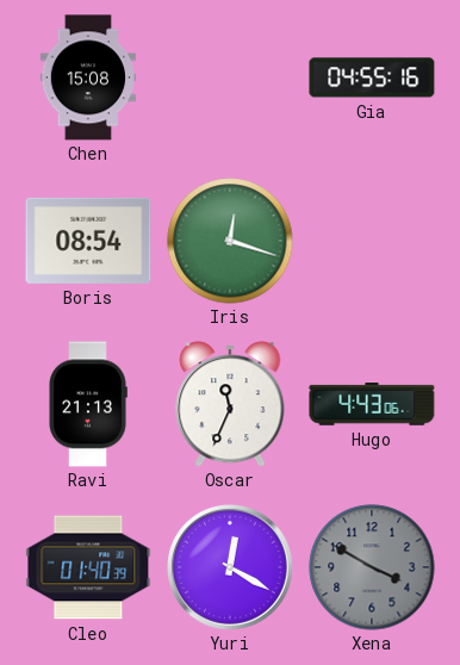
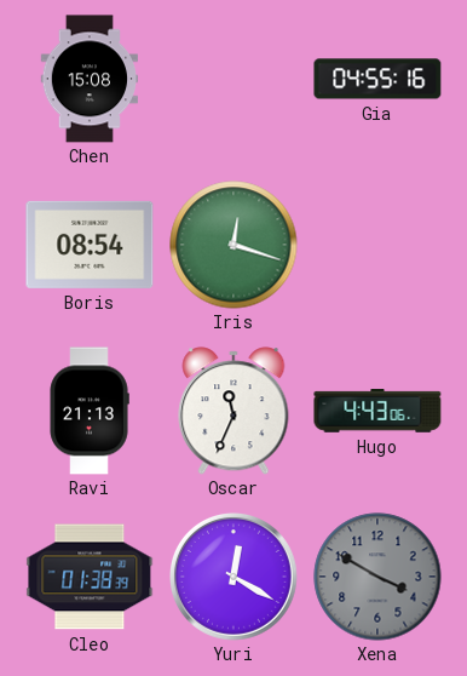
Cleo: 01:40 -> 01:38
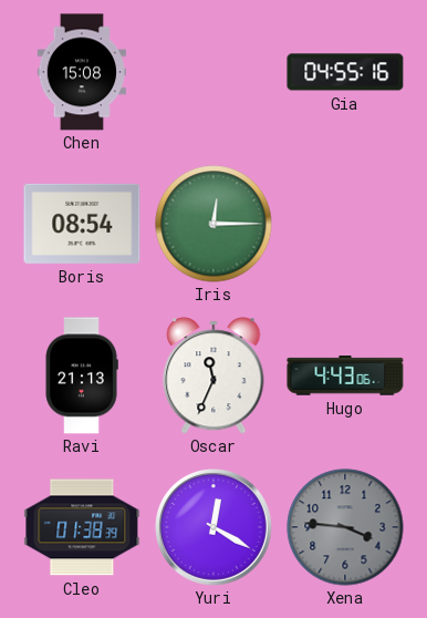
Iris: 12:18 -> 12:15
Xena: 3:50 -> 3:46
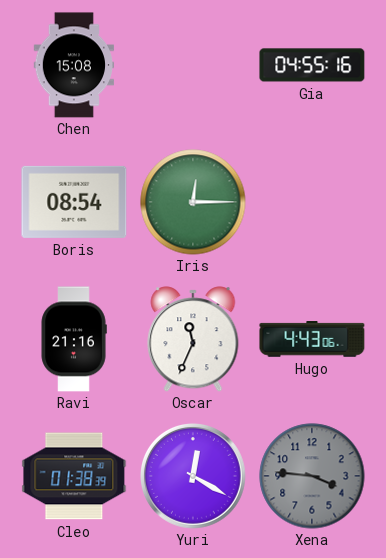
Ravi: 21:13 -> 21:16
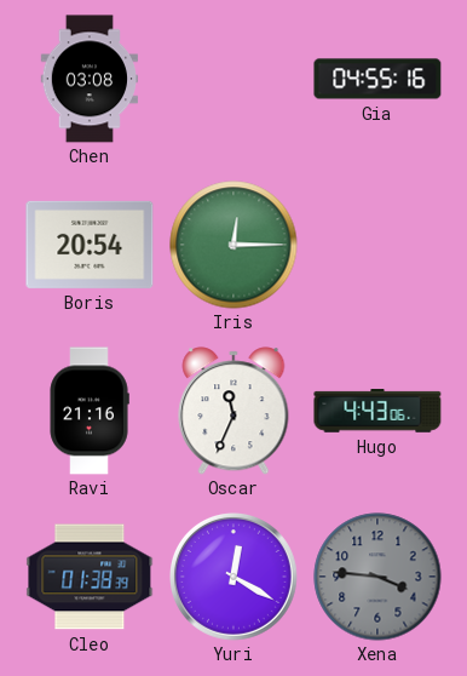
Chen: 15:08 -> 03:08
Boris: 08:54 -> 20:54
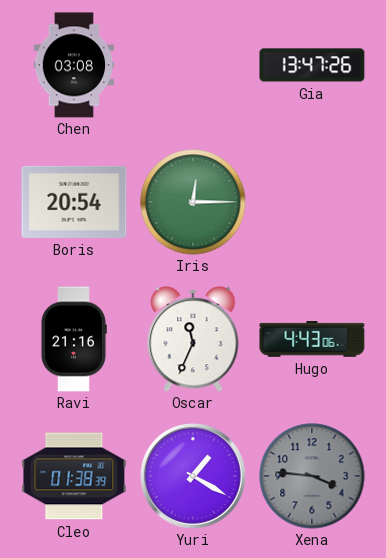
Gia: 04:55 -> 13:47
Yuri: 12:20 -> 1:20
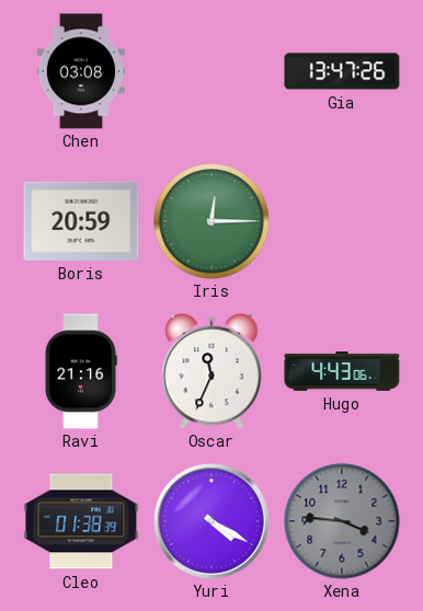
Boris: 20:54 -> 20:59
Yuri: 1:20 -> 4:20
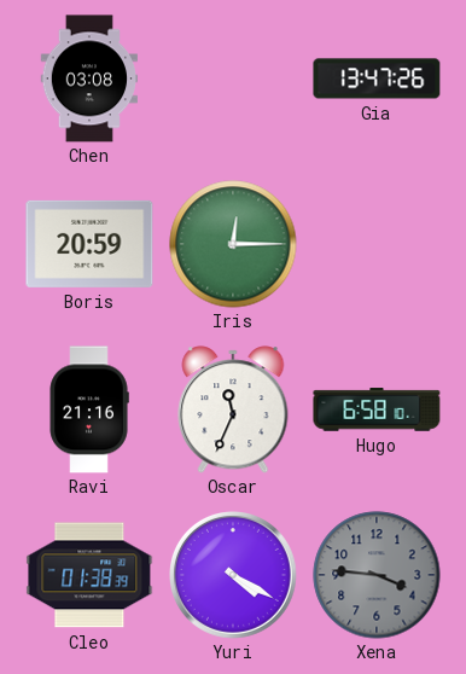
Hugo: 4:43 -> 6:58
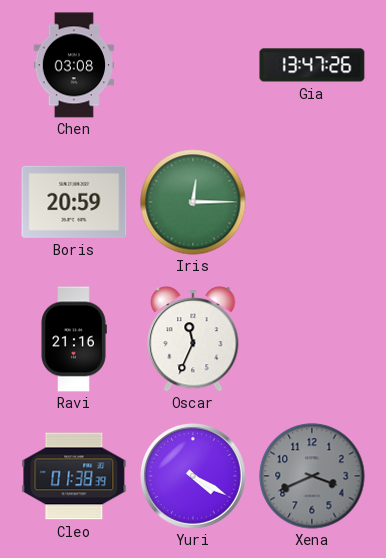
Hugo: 6:58 -> none
Xena: 3:46 -> 3:41
